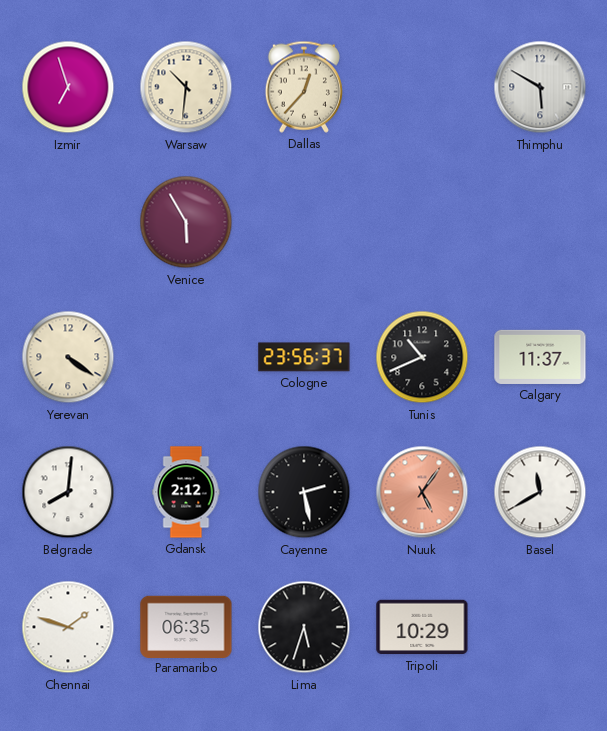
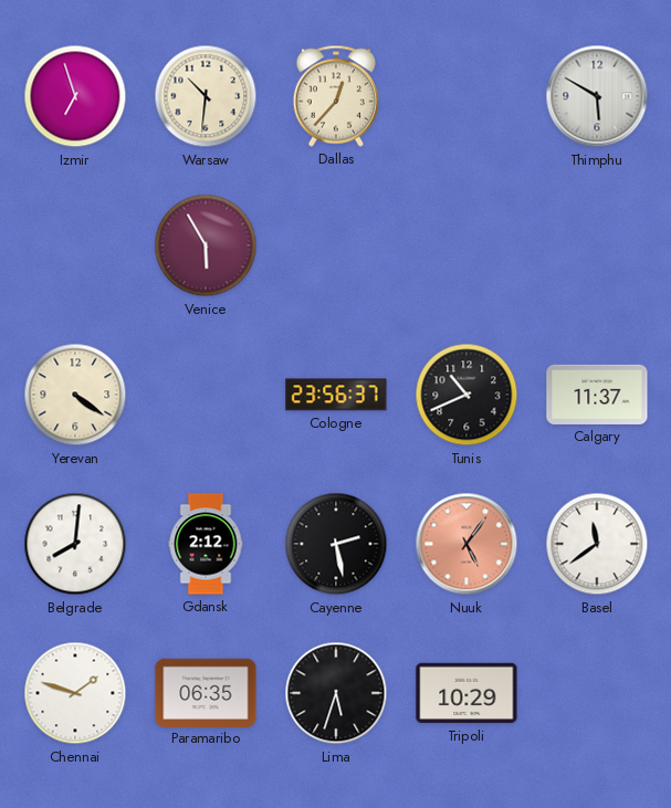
Basel: 11:40 -> 11:39
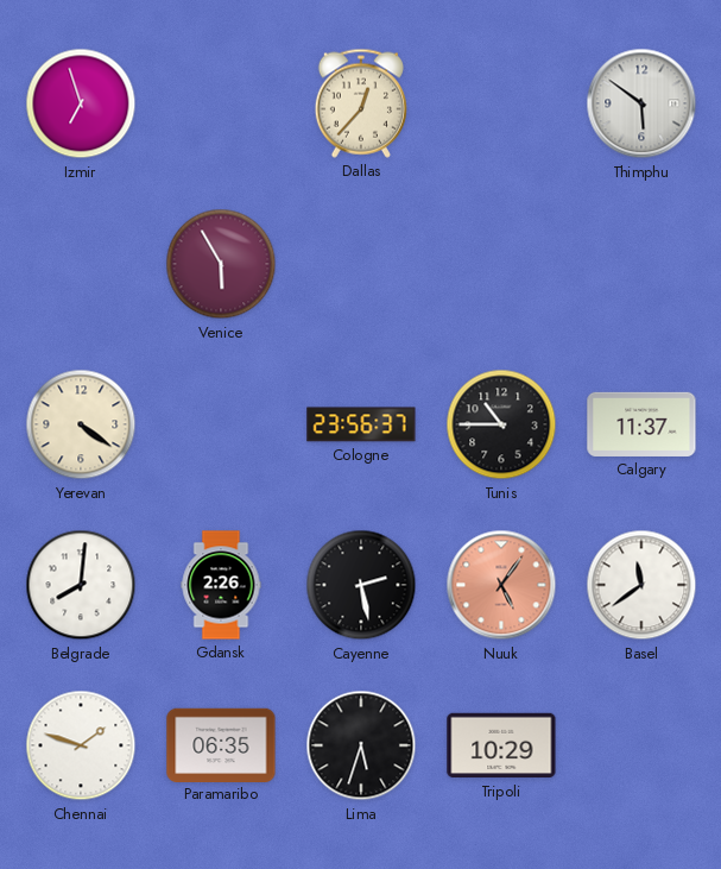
Warsaw: 10:31 -> none
Thimphu: 5:50 -> 5:51
Tunis: 10:41 -> 10:45
Gdansk: 2:12 -> 2:26
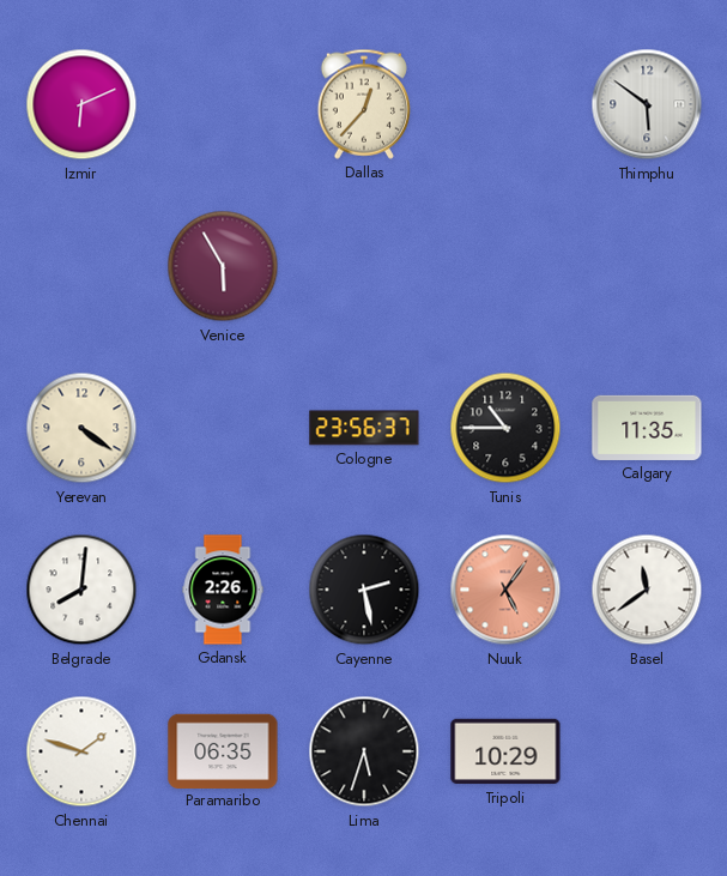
Izmir: 6:57 -> 6:11
Calgary: 11:37 -> 11:35
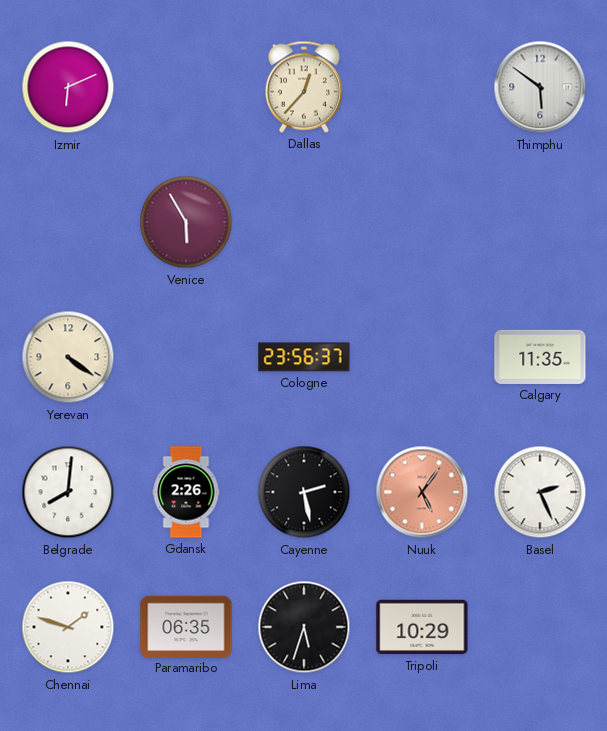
Tunis: 10:45 -> none
Basel: 11:39 -> 2:26
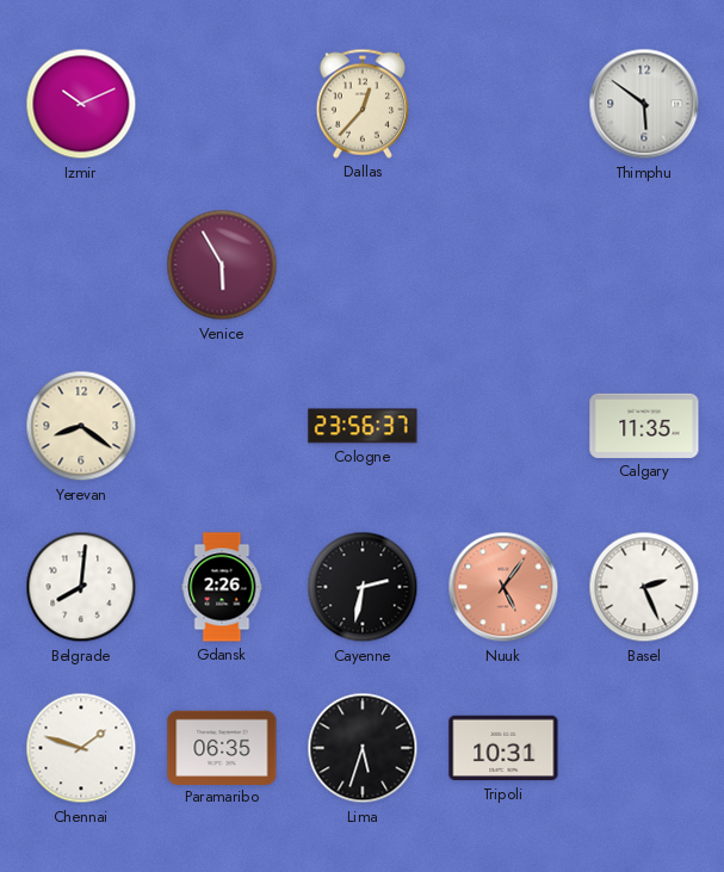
Izmir: 6:11 -> 10:11
Yerevan: 4:21 -> 8:21
Cayenne: 2:28 -> 2:32
Tripoli: 10:29 -> 10:31
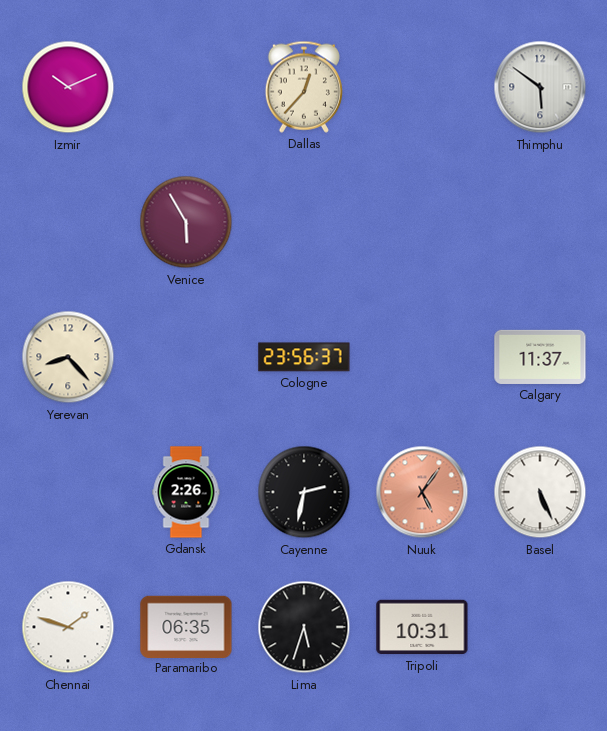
Yerevan: 8:21 -> 8:23
Calgary: 11:35 -> 11:37
Belgrade: 8:01 -> none
Basel: 2:26 -> 5:26
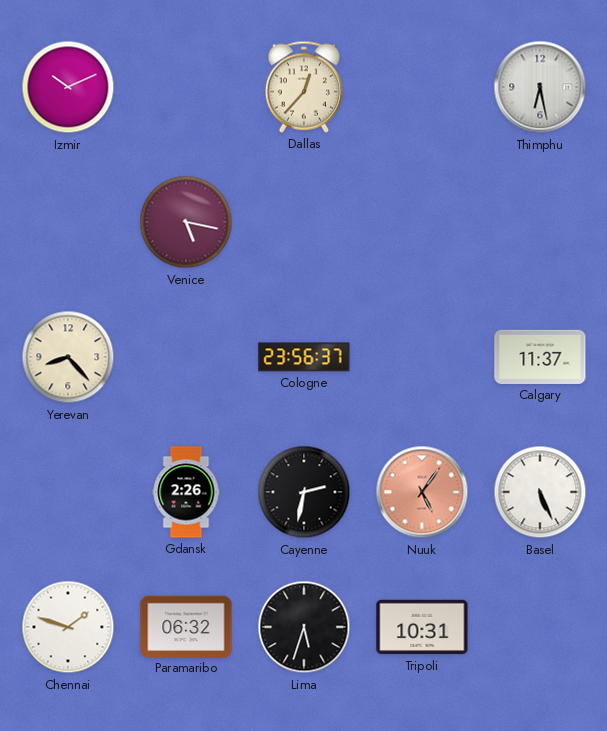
Thimphu: 5:51 -> 6:28
Venice: 5:55 -> 5:17
Paramaribo: 06:35 -> 06:32
